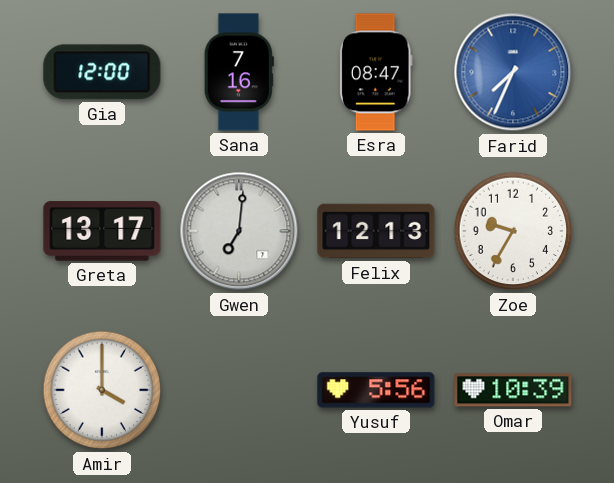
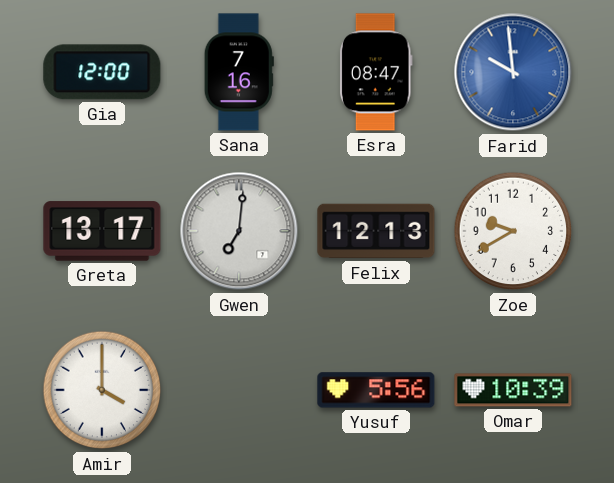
Farid: 7:34 -> 9:59
Zoe: 9:35 -> 9:40
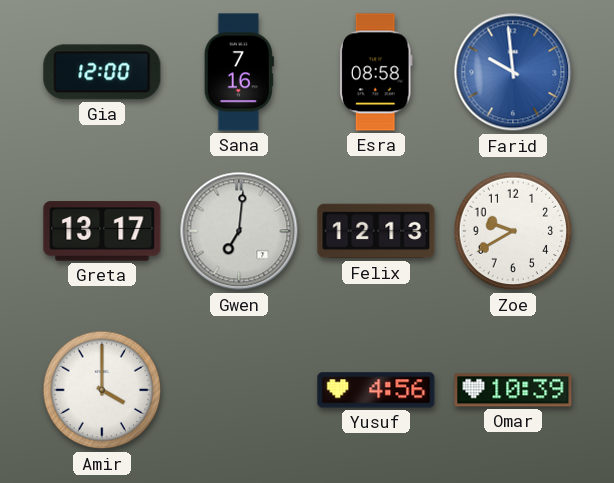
Esra: 08:47 -> 08:58
Yusuf: 5:56 -> 4:56
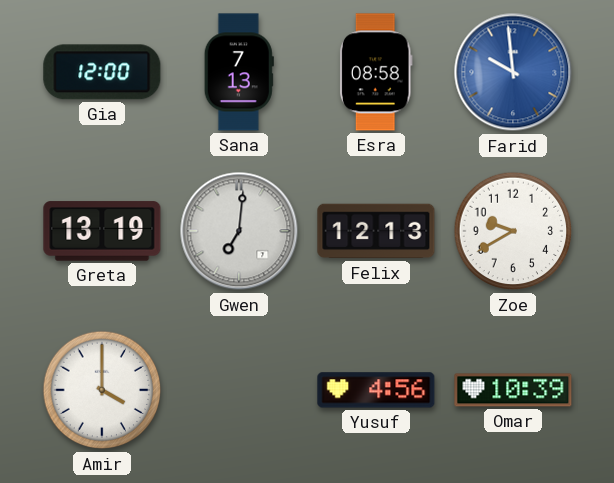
Sana: 7:16 -> 7:13
Greta: 13:17 -> 13:19
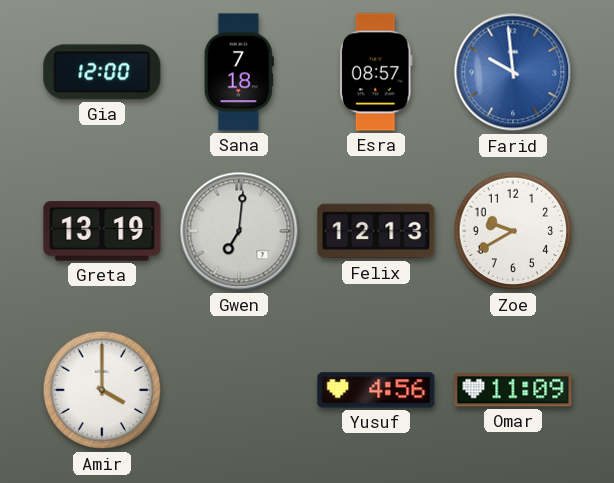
Sana: 7:13 -> 7:18
Esra: 08:58 -> 08:57
Omar: 10:39 -> 11:09
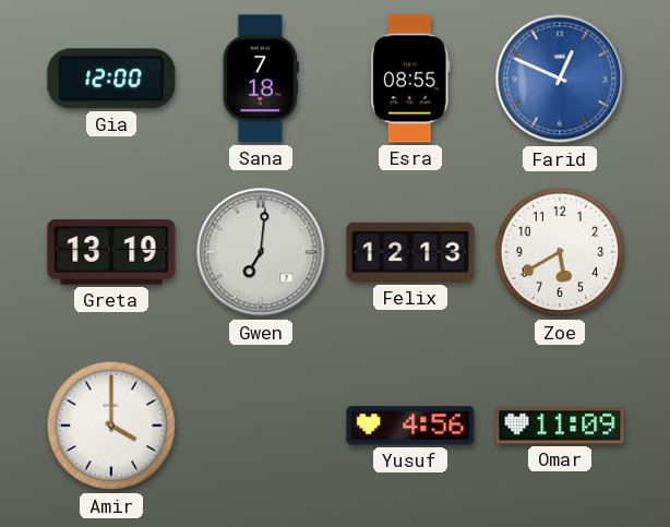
Esra: 08:57 -> 08:55
Farid: 9:59 -> 12:49
Zoe: 9:40 -> 5:40
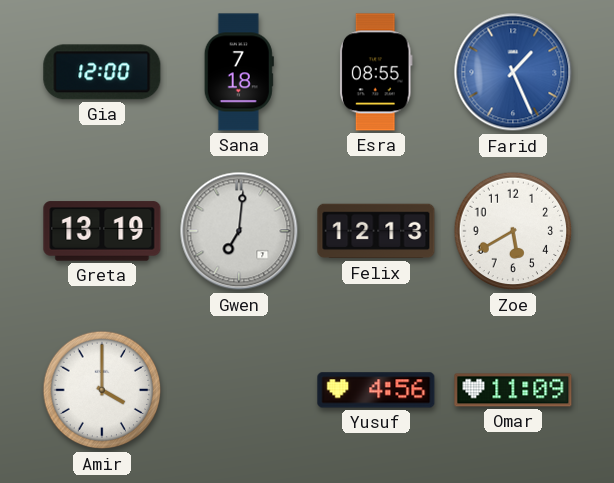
Farid: 12:49 -> 1:26
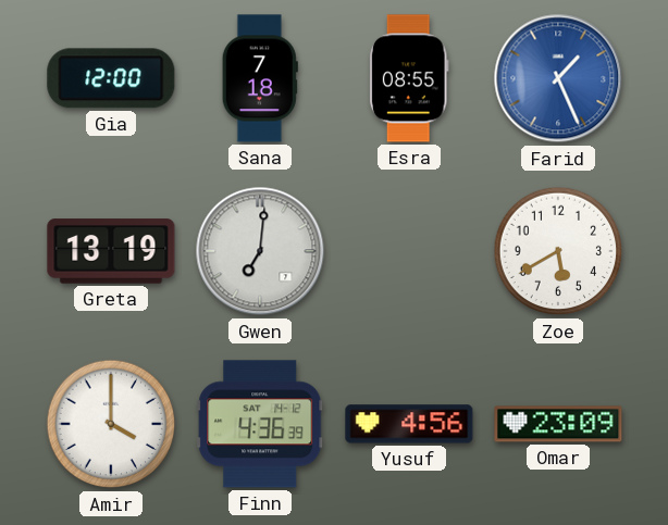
Felix: 12:13 -> none
Finn: none -> 4:36
Omar: 11:09 -> 23:09
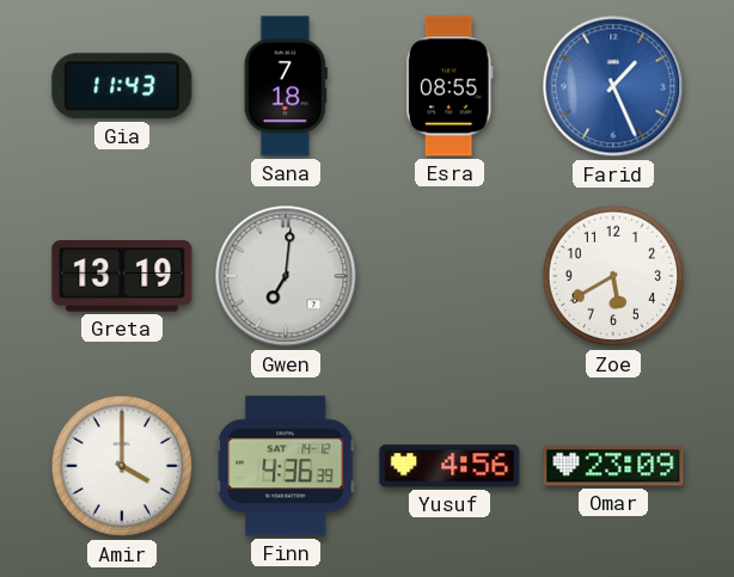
Gia: 12:00 -> 11:43
